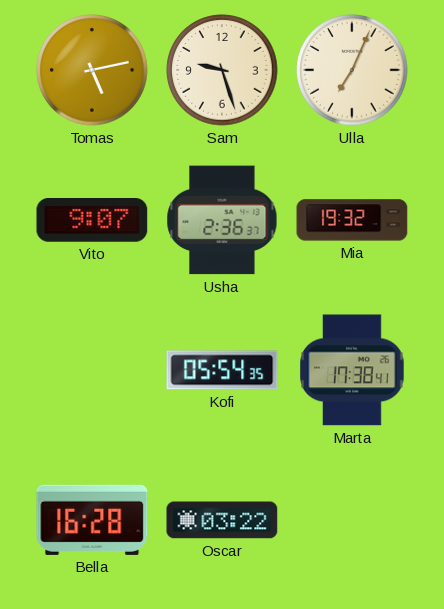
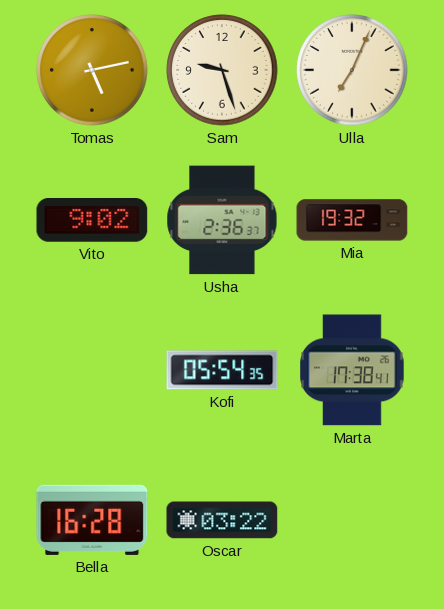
Vito: 9:07 -> 9:02
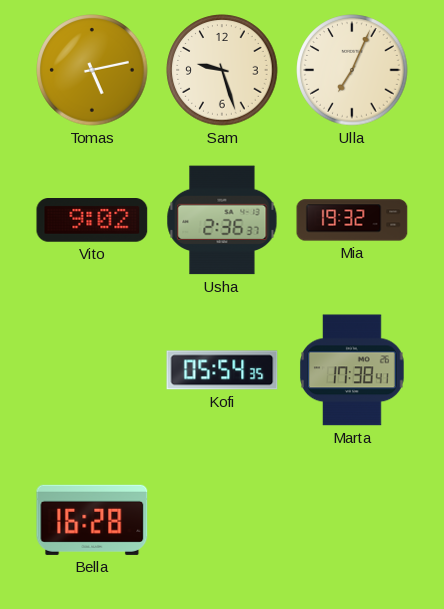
Oscar: 03:22 -> none
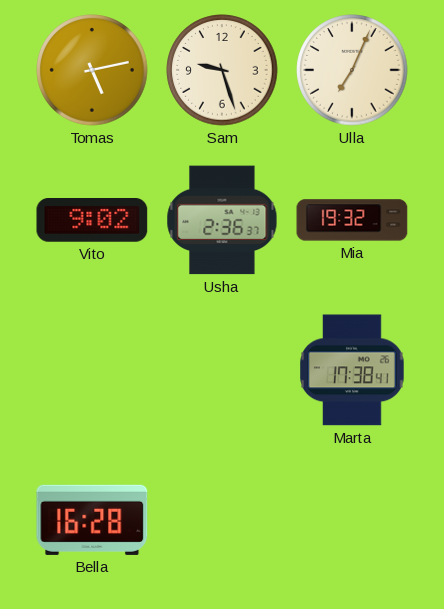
Kofi: 05:54 -> none
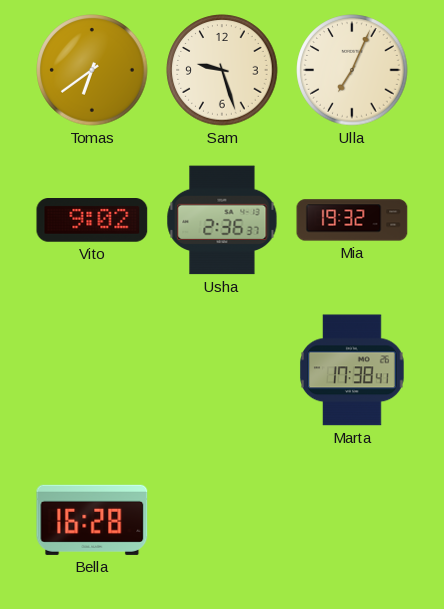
Tomas: 5:13 -> 6:39
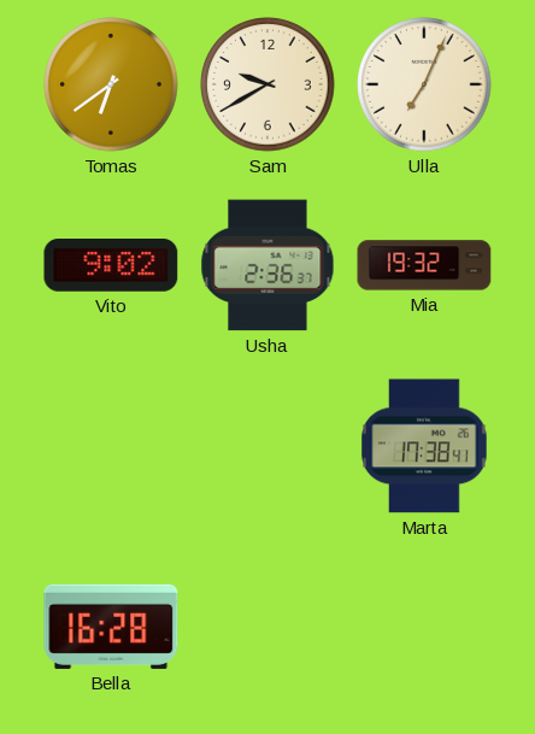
Sam: 9:27 -> 9:40
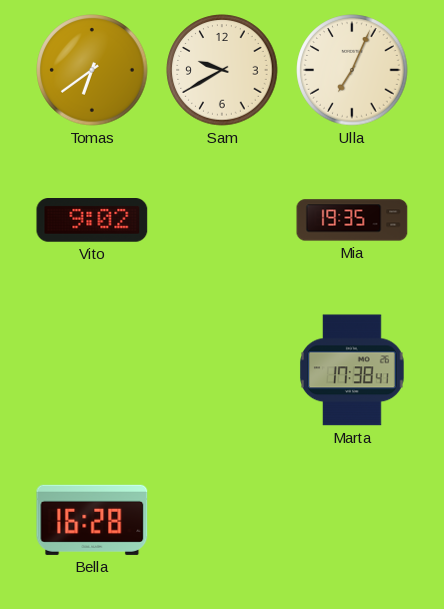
Usha: 2:36 -> none
Mia: 19:32 -> 19:35
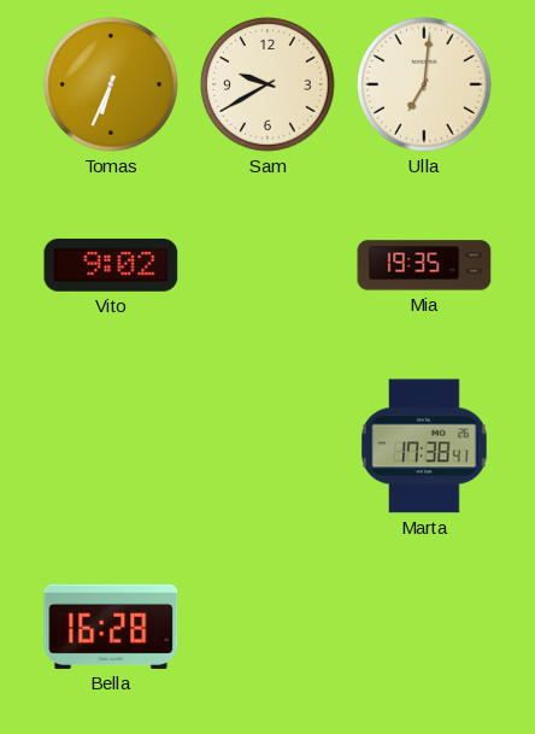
Tomas: 6:39 -> 6:34
Ulla: 7:04 -> 7:01
